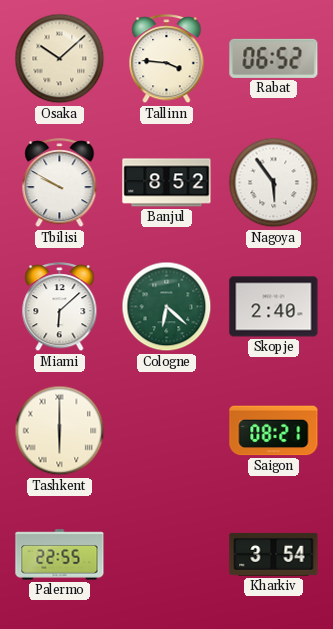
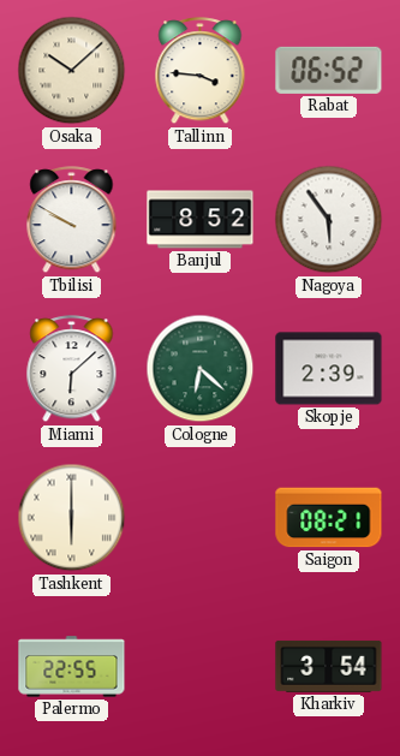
Skopje: 2:40 -> 2:39
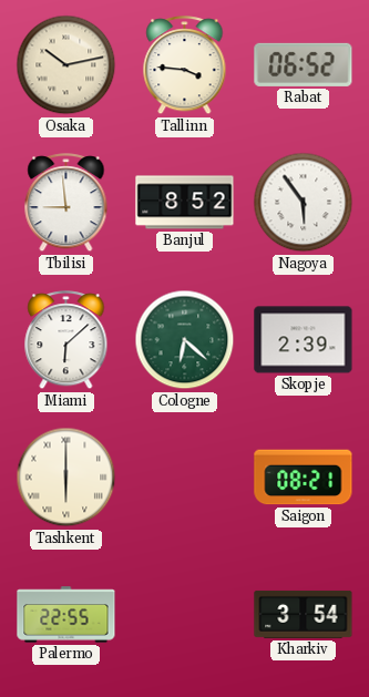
Osaka: 10:08 -> 10:13
Tbilisi: 9:50 -> 8:59
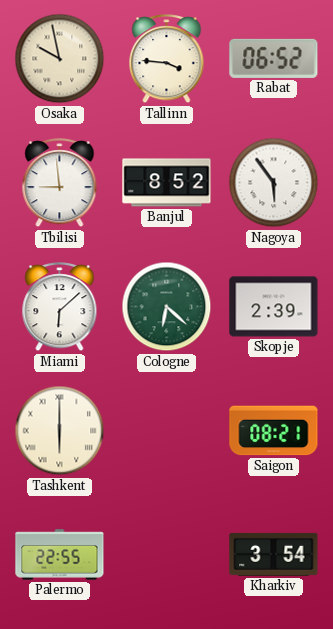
Osaka: 10:13 -> 9:58
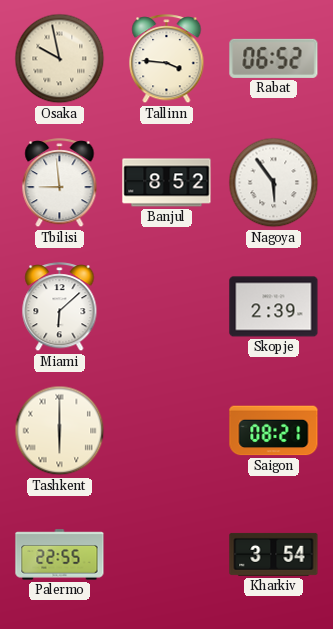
Cologne: 6:22 -> none
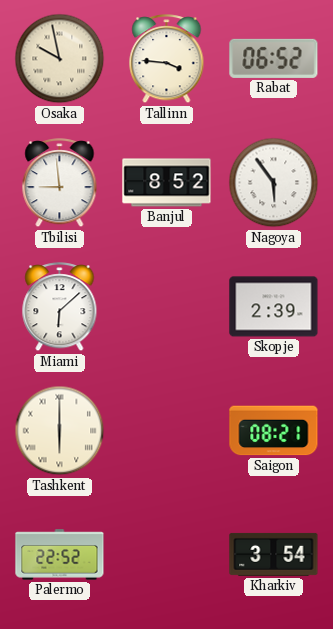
Palermo: 22:55 -> 22:52
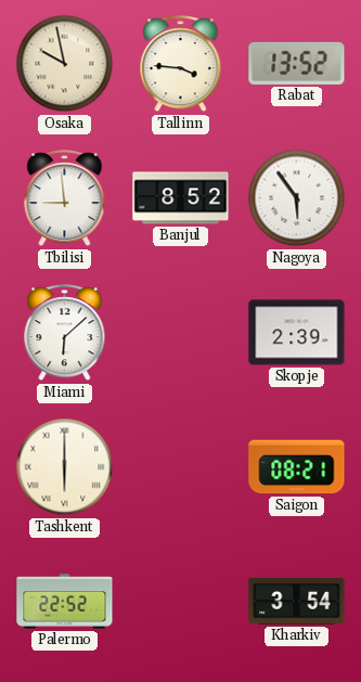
Rabat: 06:52 -> 13:52
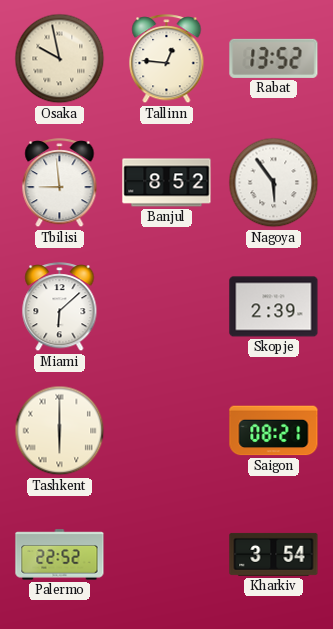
Tallinn: 3:46 -> 12:46
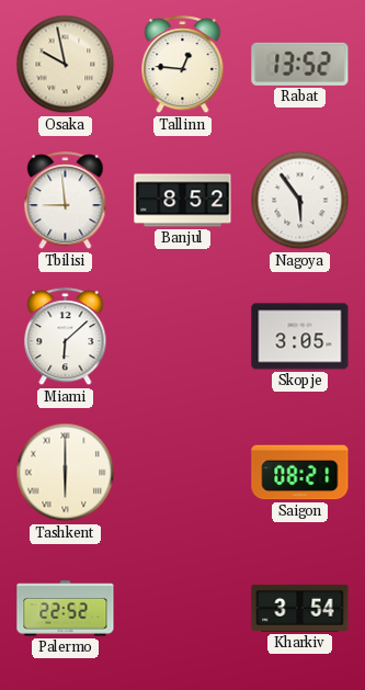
Skopje: 2:39 -> 3:05
